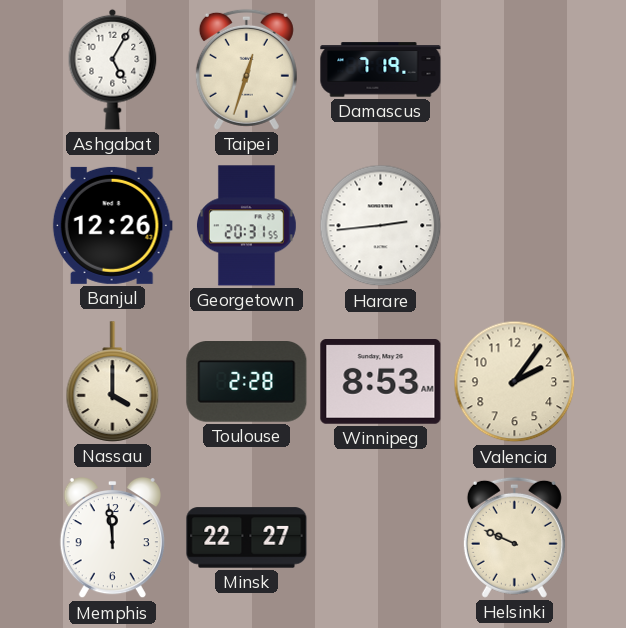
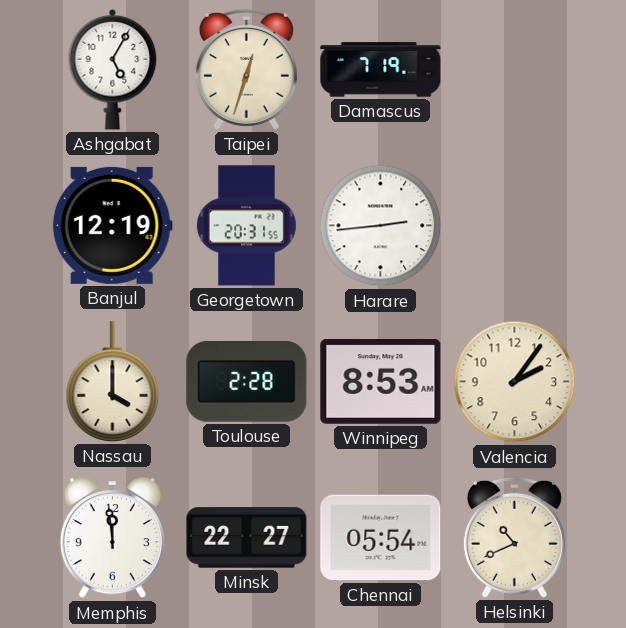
Banjul: 12:26 -> 12:19
Chennai: none -> 05:54
Helsinki: 9:49 -> 10:41
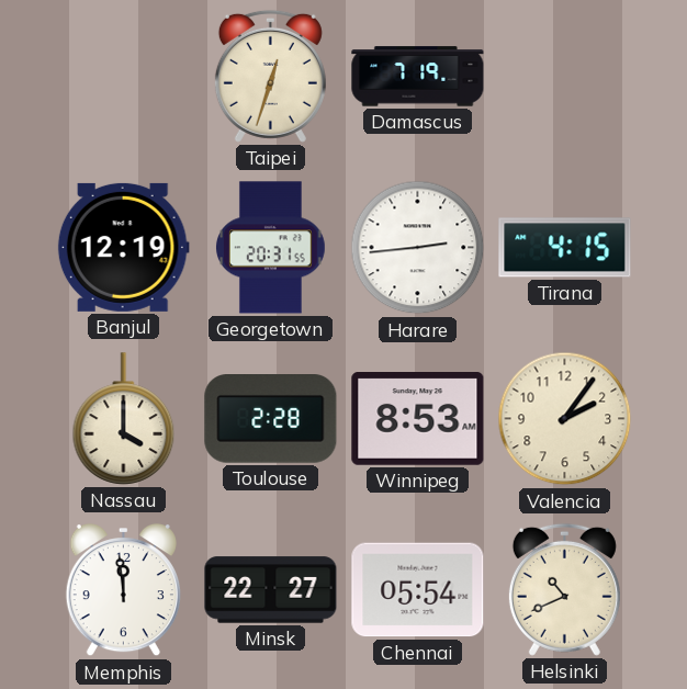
Ashgabat: 5:05 -> none
Tirana: none -> 4:15
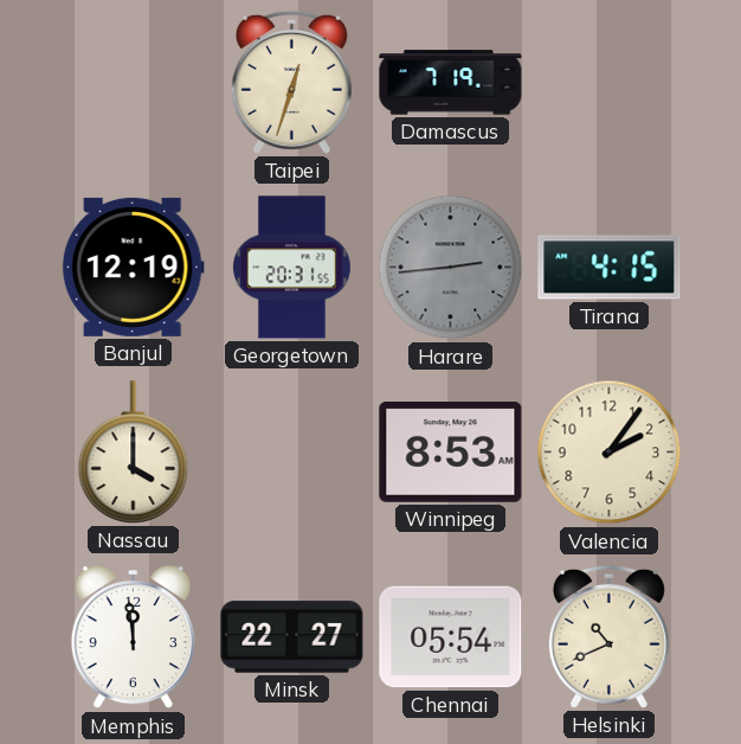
Harare dial: white -> grey
Toulouse: 2:28 -> none
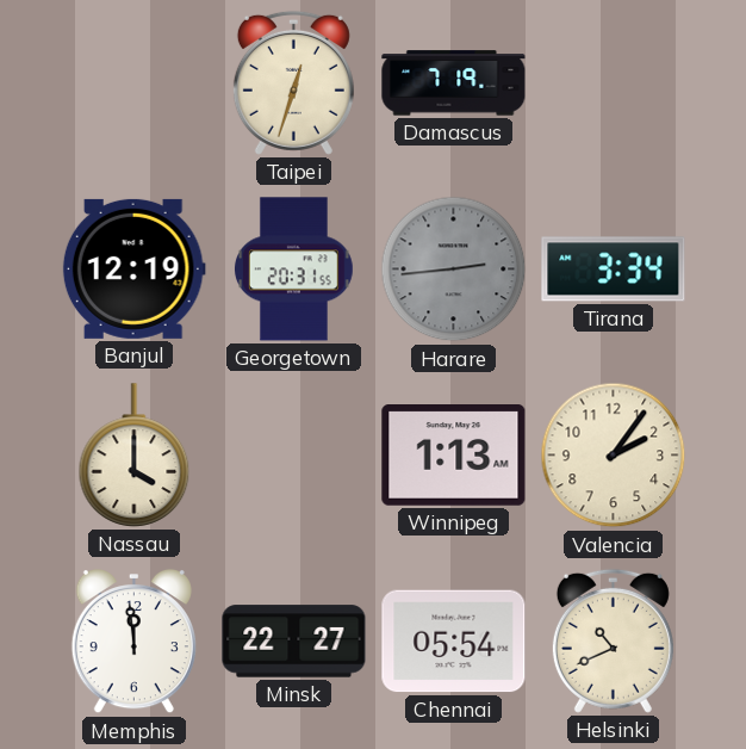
Tirana: 4:15 -> 3:34
Winnipeg: 8:53 -> 1:13
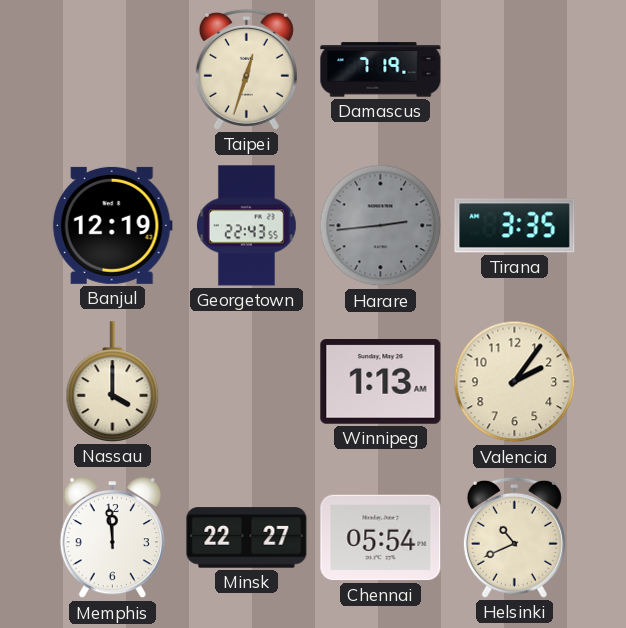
Georgetown: 20:31 -> 22:43
Tirana: 3:34 -> 3:35
